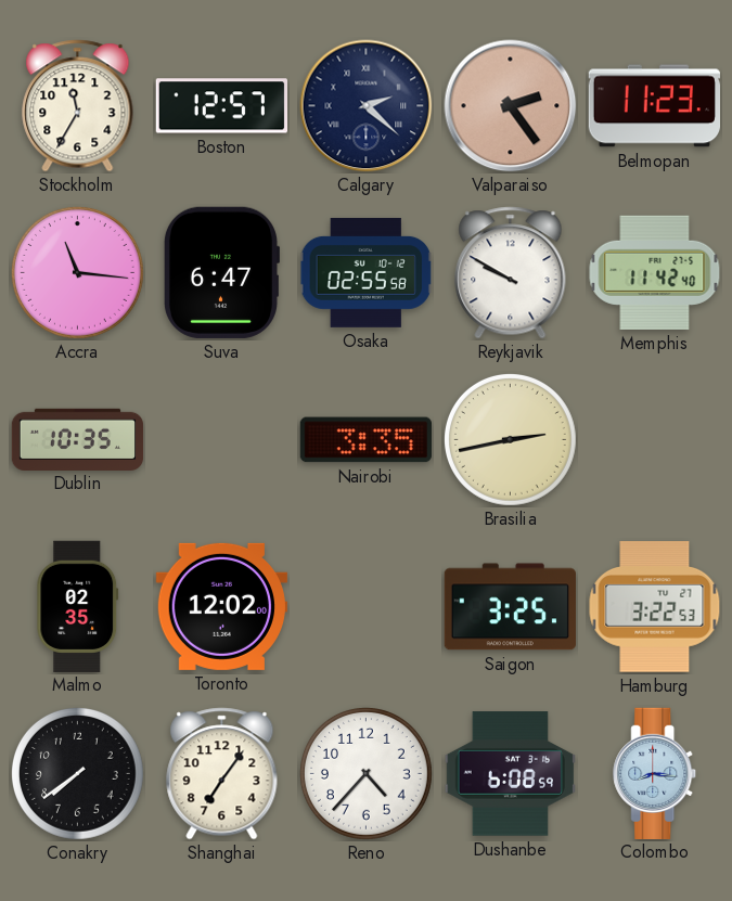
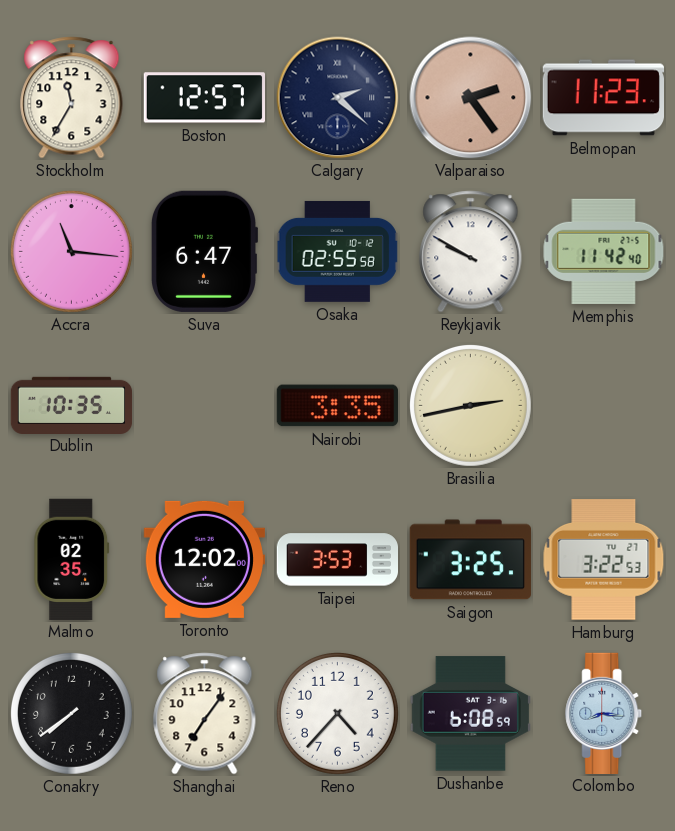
Taipei: none -> 3:53
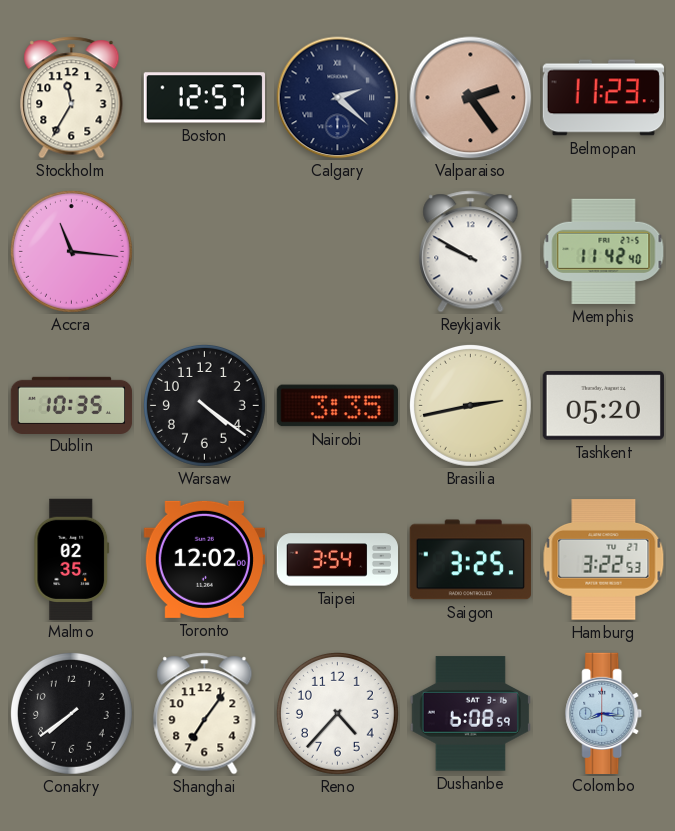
Suva: 6:47 -> none
Osaka: 02:55 -> none
Warsaw: none -> 4:21
Tashkent: none -> 05:20
Taipei: 3:53 -> 3:54
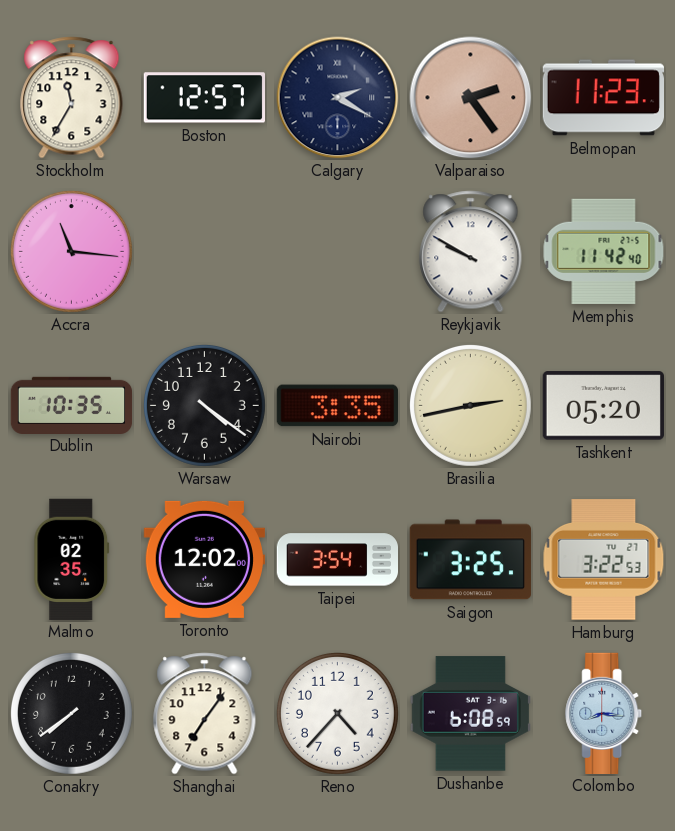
Calgary: 2:22 -> 2:20
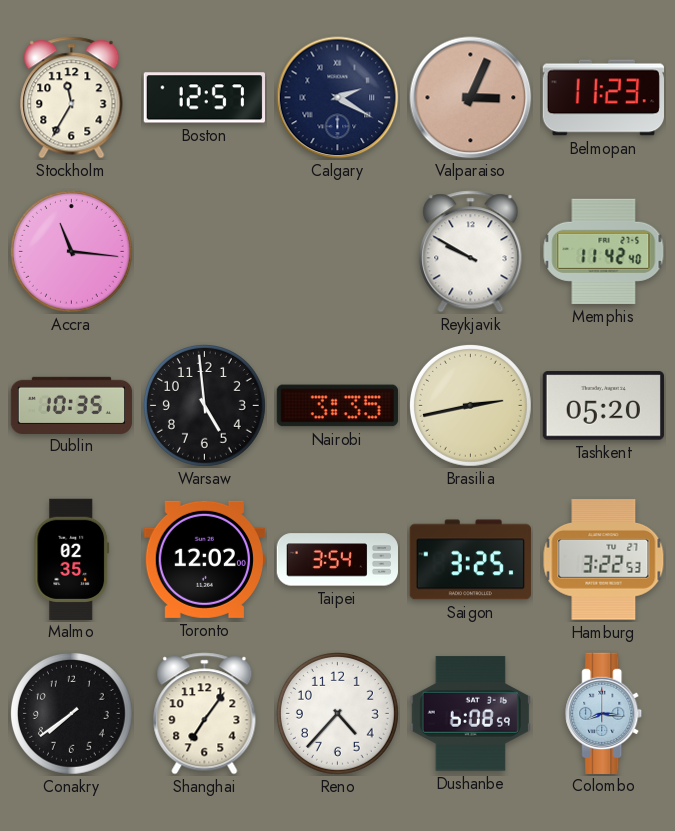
Valparaiso: 2:24 -> 3:04
Warsaw: 4:21 -> 4:59
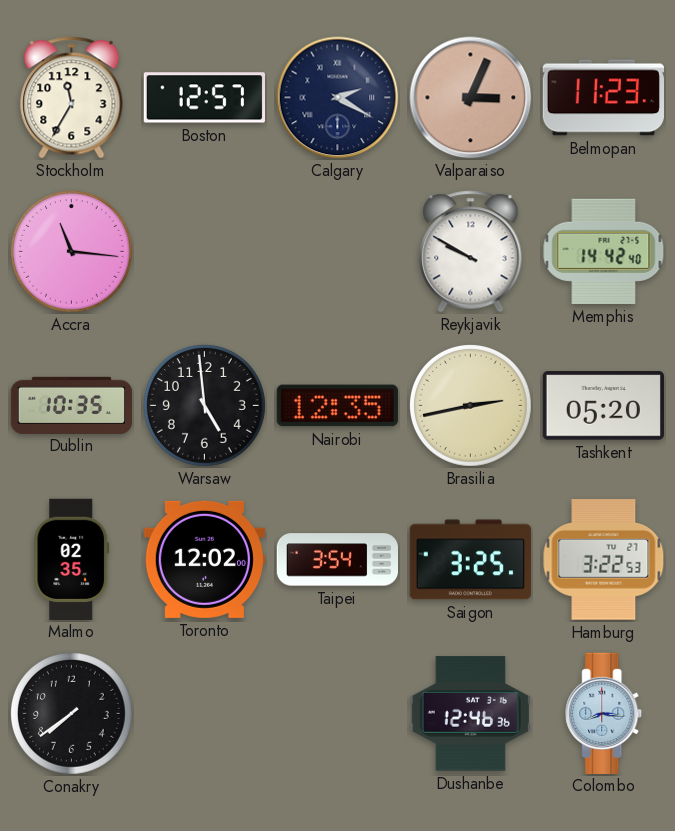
Memphis: 11:42 -> 14:42
Nairobi: 3:35 -> 12:35
Shanghai: 7:06 -> none
Reno: 4:37 -> none
Dushanbe: 6:08 -> 12:46
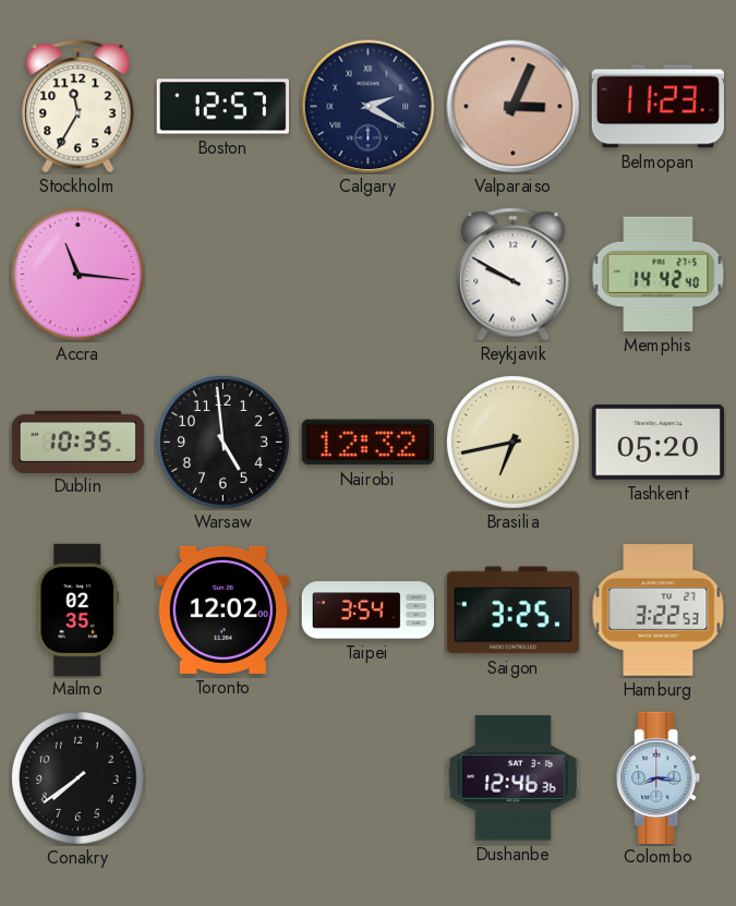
Nairobi: 12:35 -> 12:32
Brasilia: 2:43 -> 6:43
